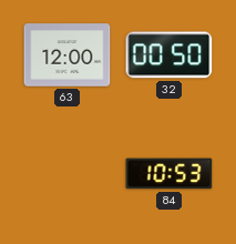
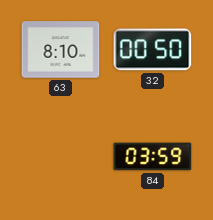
63: 12:00 -> 8:10
84: 10:53 -> 03:59
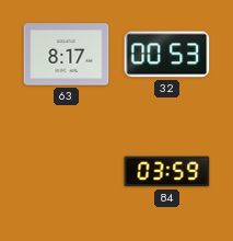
63: 8:10 -> 8:17
32: 00:50 -> 00:53
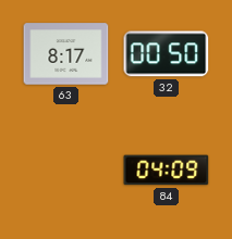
32: 00:53 -> 00:50
84: 03:59 -> 04:09
